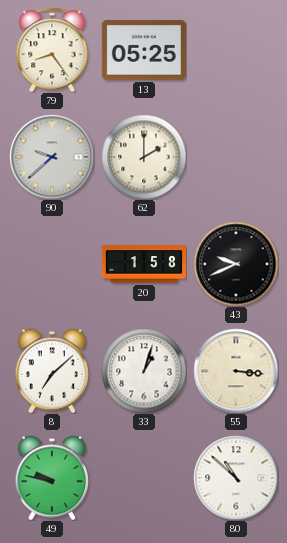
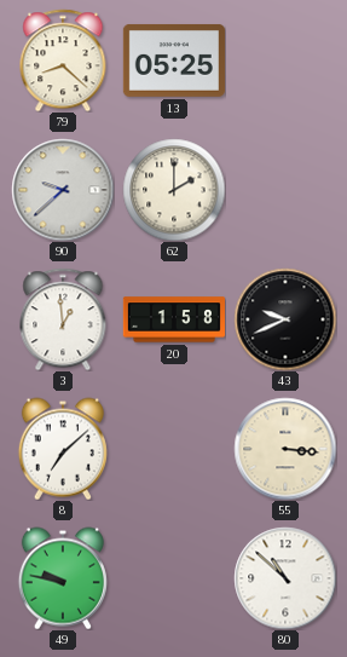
79: 8:24 -> 8:22
3: none -> 12:59
33: 1:03 -> none
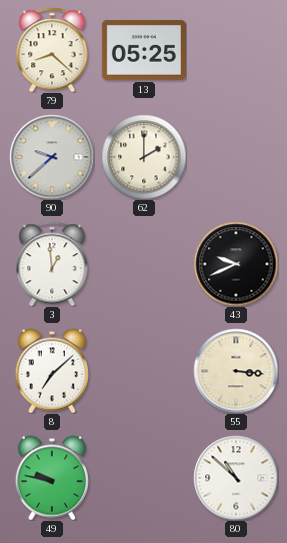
20: 1:58 -> none
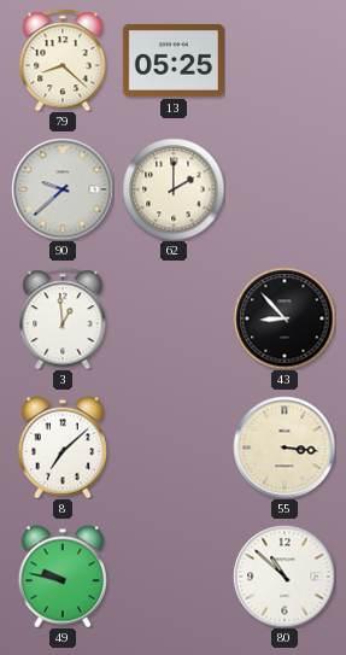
43: 9:41 -> 8:53
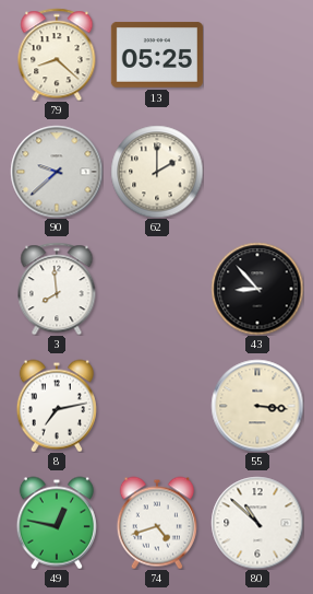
3: 12:59 -> 7:59
8: 7:08 -> 7:13
49: 9:47 -> 12:47
74: none -> 4:42
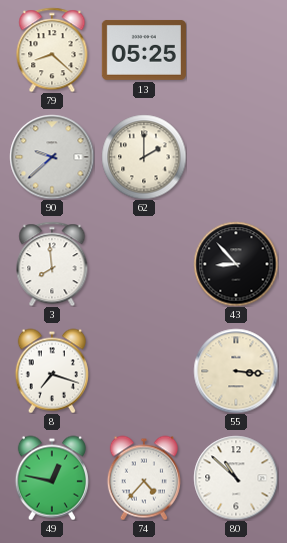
8: 7:13 -> 7:18
74: 4:42 -> 4:37
